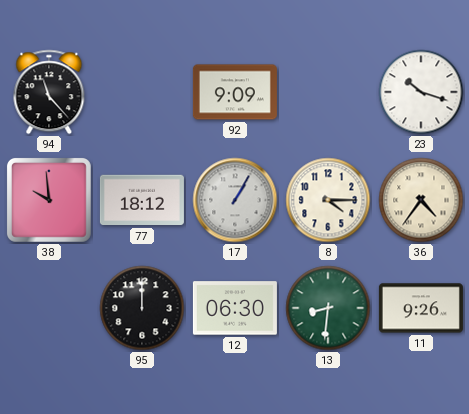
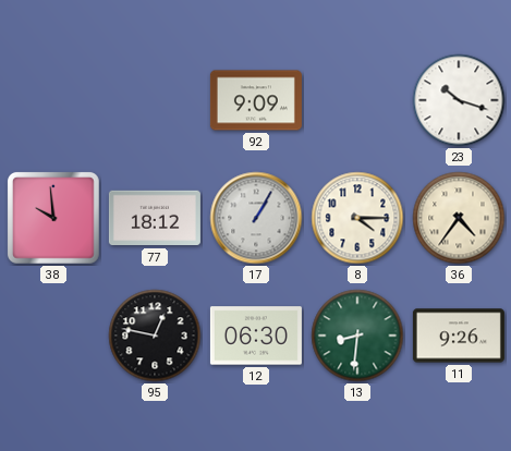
94: 11:23 -> none
95: 12:00 -> 12:47
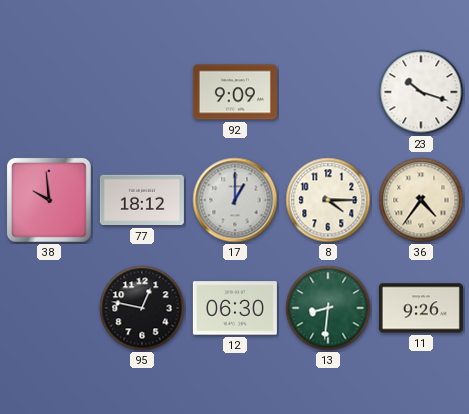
17: 1:05 -> 1:00
